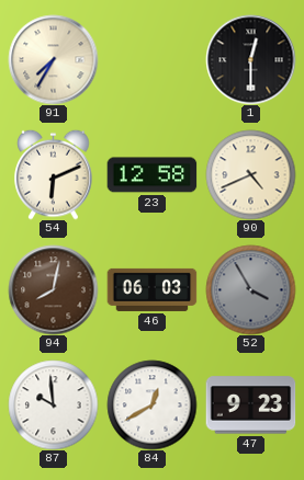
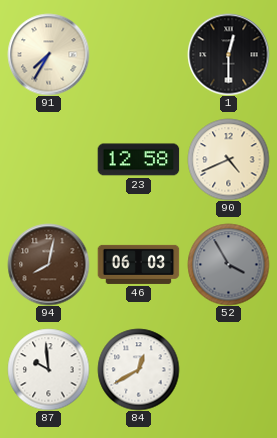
54: 6:11 -> none
47: 9:23 -> none
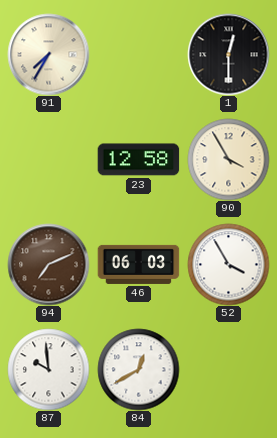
90: 4:41 -> 3:55
94: 8:02 -> 7:11
52 dial: grey -> white
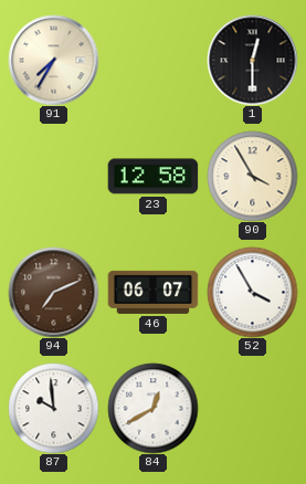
46: 06:03 -> 06:07
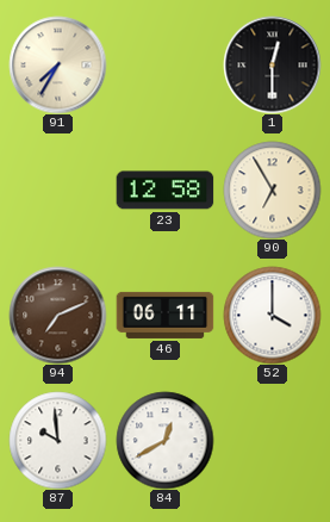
90: 3:55 -> 6:55
46: 06:07 -> 06:11
52: 3:55 -> 4:00
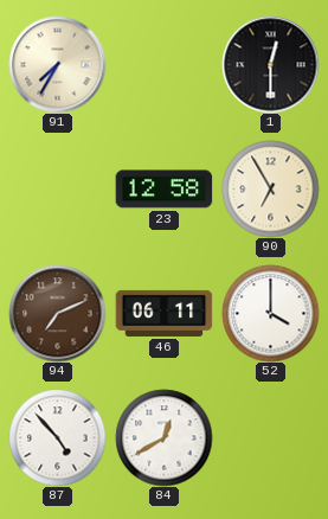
87: 9:59 -> 4:53
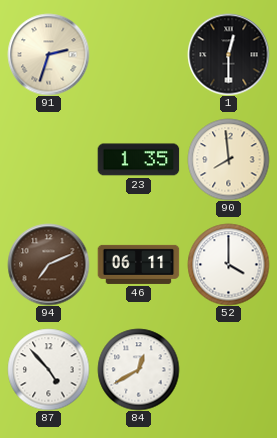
91: 7:35 -> 2:33
23: 12:58 -> 1:35
90: 6:55 -> 7:59
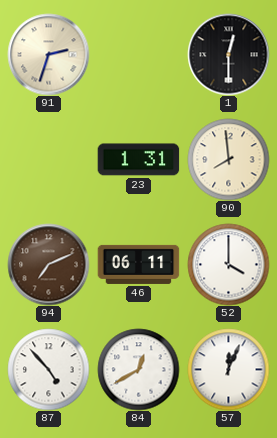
23: 1:35 -> 1:31
57: none -> 12:04
